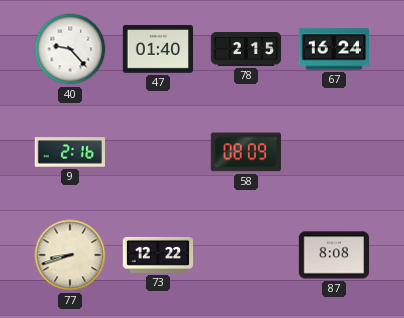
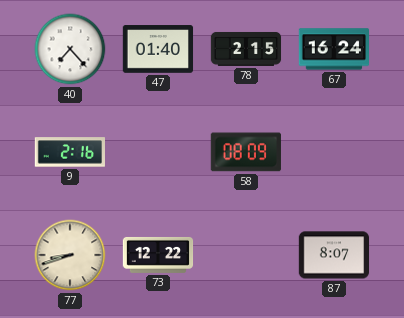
40: 9:23 -> 7:23
87: 8:08 -> 8:07
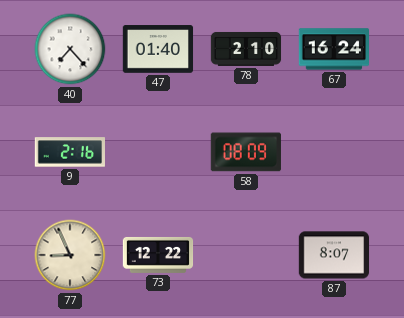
78: 2:15 -> 2:10
77: 8:42 -> 8:56
